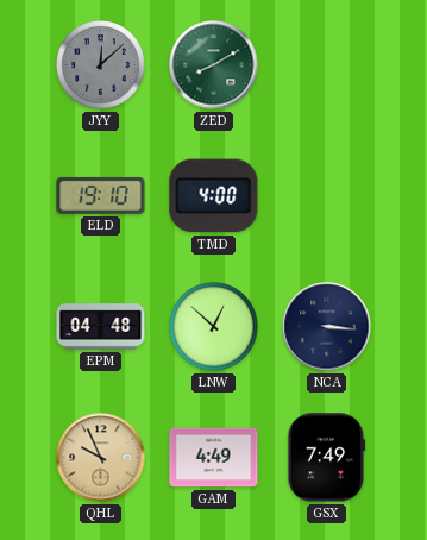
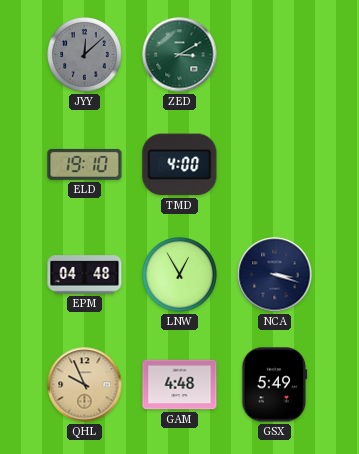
ZED: 8:10 -> 3:10
LNW: 12:52 -> 12:55
NCA: 3:16 -> 3:18
GAM: 4:49 -> 4:48
GSX: 7:49 -> 5:49
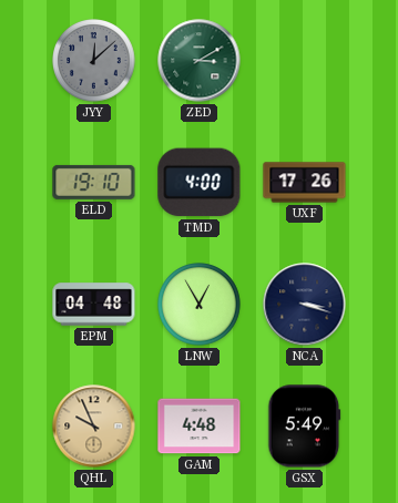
UXF: none -> 17:26
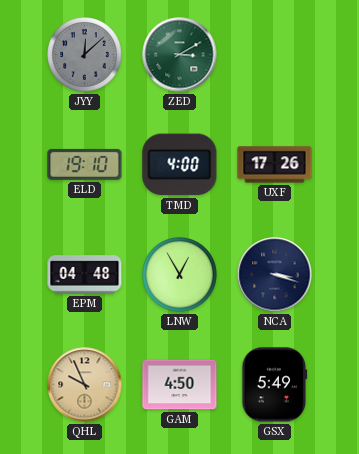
GAM: 4:48 -> 4:50
